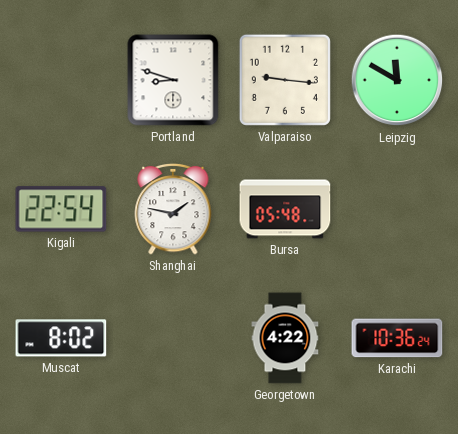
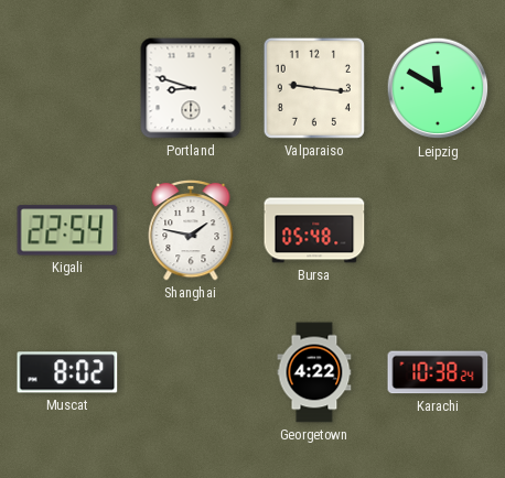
Karachi: 10:36 -> 10:38
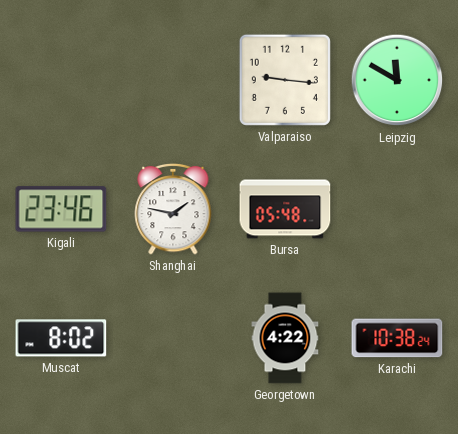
Portland: 8:48 -> none
Kigali: 22:54 -> 23:46
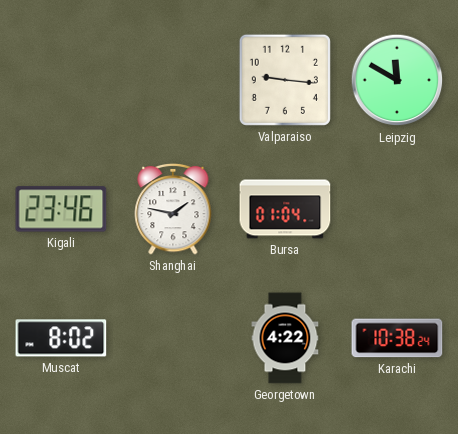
Bursa: 05:48 -> 01:04
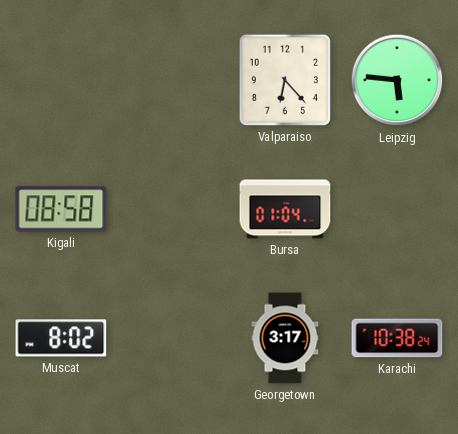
Valparaiso: 9:16 -> 6:23
Leipzig: 11:50 -> 5:46
Kigali: 23:46 -> 08:58
Shanghai: 1:47 -> none
Georgetown: 4:22 -> 3:17
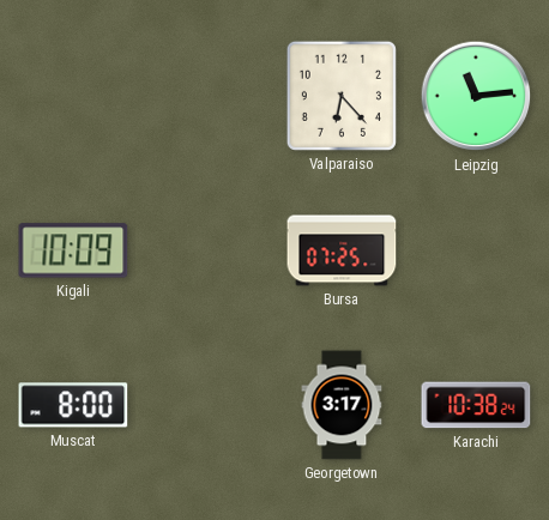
Leipzig: 5:46 -> 11:14
Kigali: 08:58 -> 10:09
Bursa: 01:04 -> 07:25
Muscat: 8:02 -> 8:00
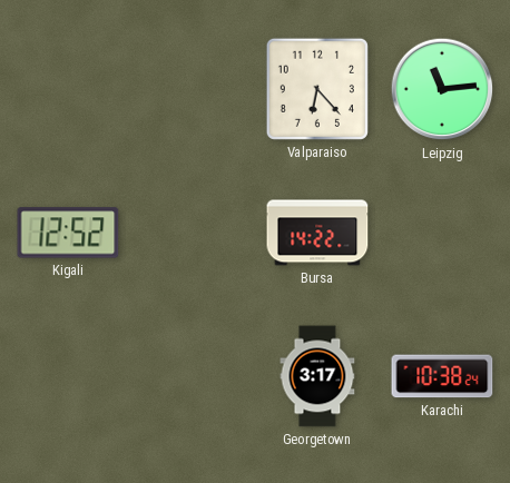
Kigali: 10:09 -> 12:52
Bursa: 07:25 -> 14:22
Muscat: 8:00 -> none
